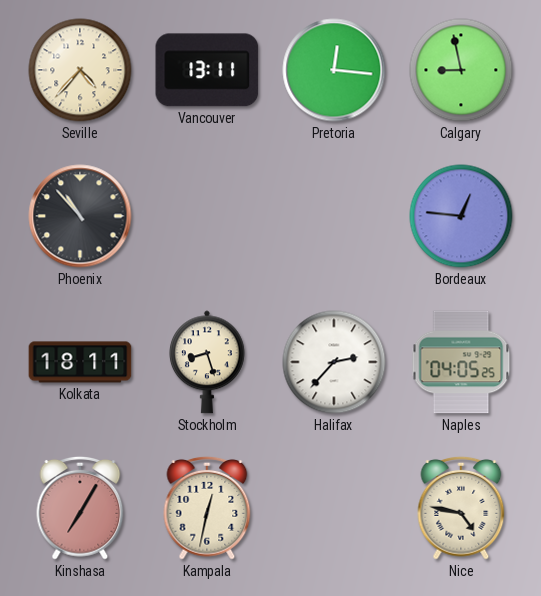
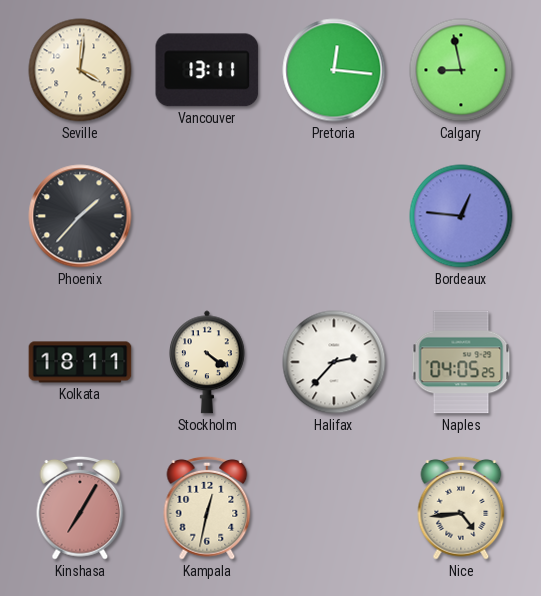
Seville: 4:37 -> 4:01
Phoenix: 10:53 -> 1:37
Stockholm: 8:27 -> 4:21
Nice: 4:47 -> 4:44
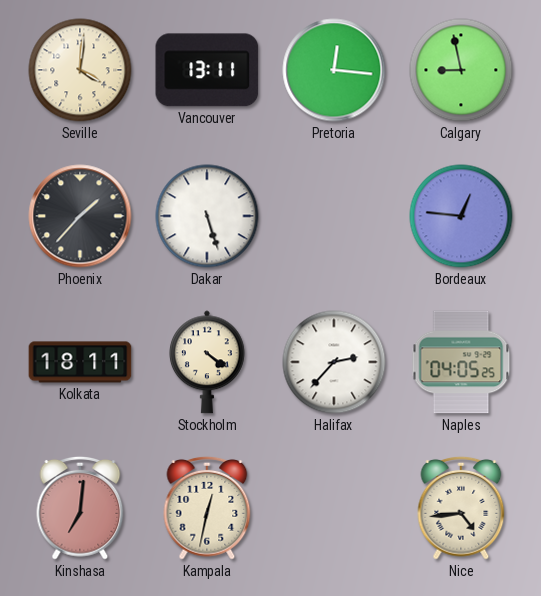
Dakar: none -> 5:27
Kinshasa: 7:05 -> 7:01
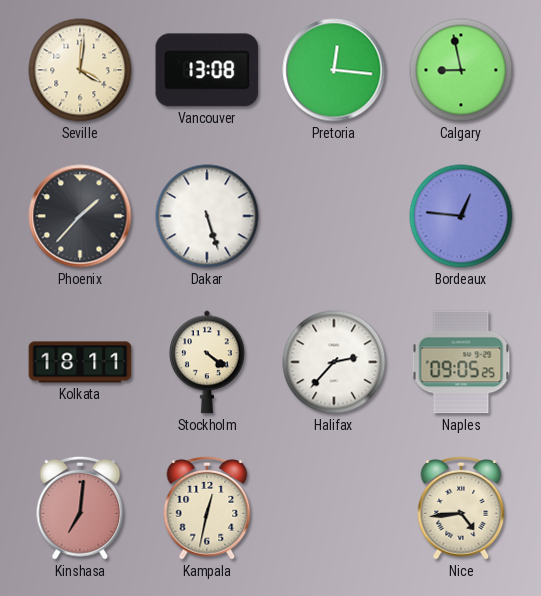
Vancouver: 13:11 -> 13:08
Naples: 04:05 -> 09:05
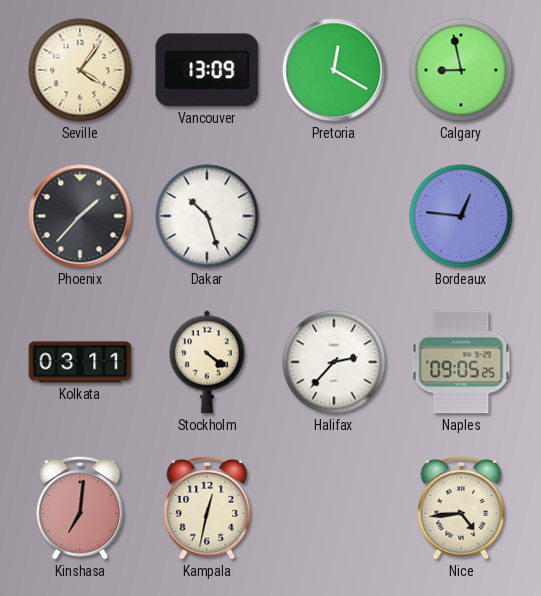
Seville: 4:01 -> 4:06
Vancouver: 13:08 -> 13:09
Pretoria: 12:16 -> 12:20
Dakar: 5:27 -> 10:27
Kolkata: 18:11 -> 03:11
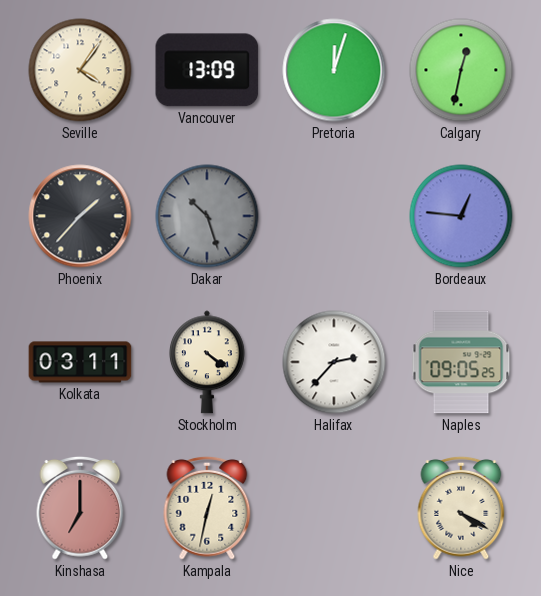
Pretoria: 12:20 -> 12:03
Calgary: 8:58 -> 12:32
Dakar dial: white -> grey
Kinshasa: 7:01 -> 7:00
Nice: 4:44 -> 4:20
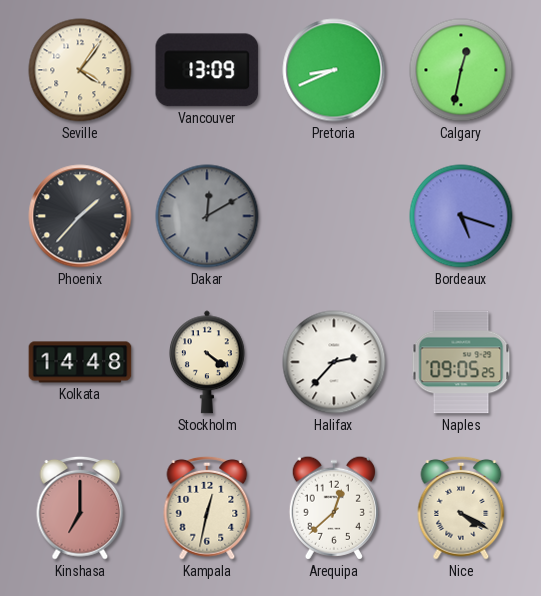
Pretoria: 12:03 -> 8:41
Dakar: 10:27 -> 12:10
Bordeaux: 12:46 -> 5:18
Kolkata: 03:11 -> 14:48
Arequipa: none -> 12:38
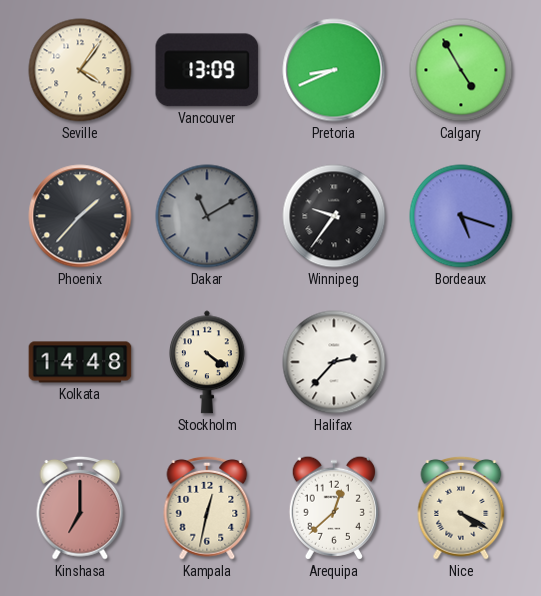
Calgary: 12:32 -> 4:55
Dakar: 12:10 -> 11:10
Winnipeg: none -> 9:36
Naples: 09:05 -> none
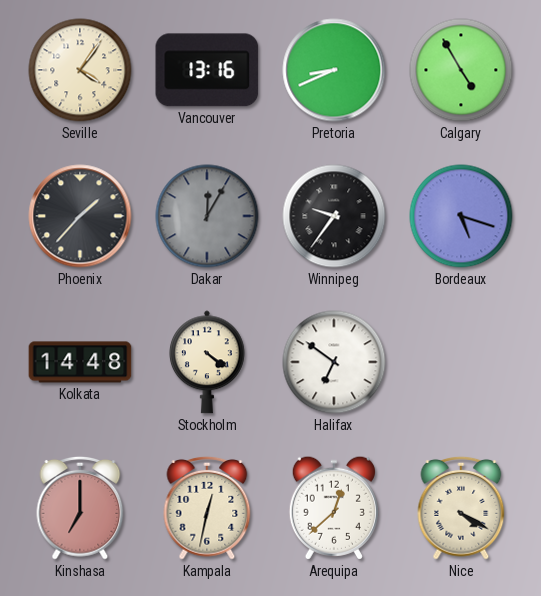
Vancouver: 13:09 -> 13:16
Dakar: 11:10 -> 12:05
Halifax: 2:37 -> 6:51
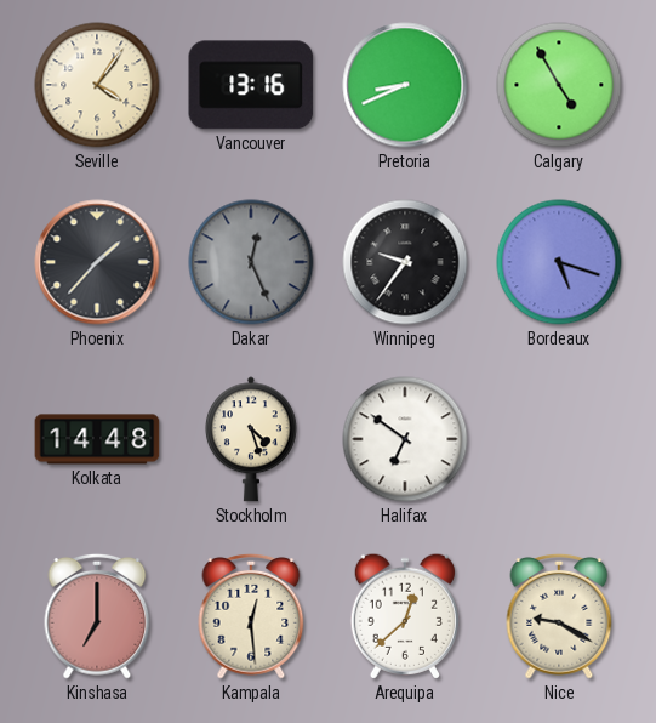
Dakar: 12:05 -> 12:26
Stockholm: 4:21 -> 4:27
Kampala: 12:32 -> 12:29
Nice: 4:20 -> 9:20
